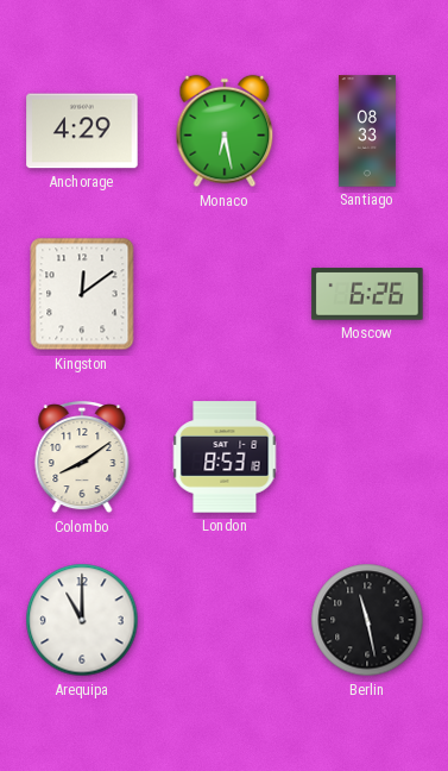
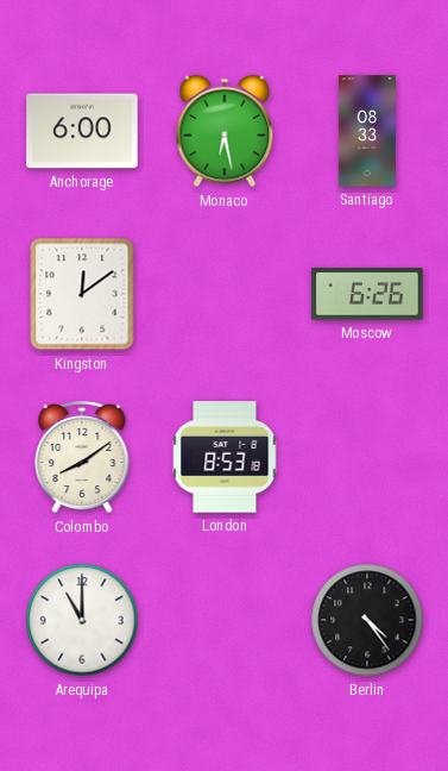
Anchorage: 4:29 -> 6:00
Berlin: 11:28 -> 4:24
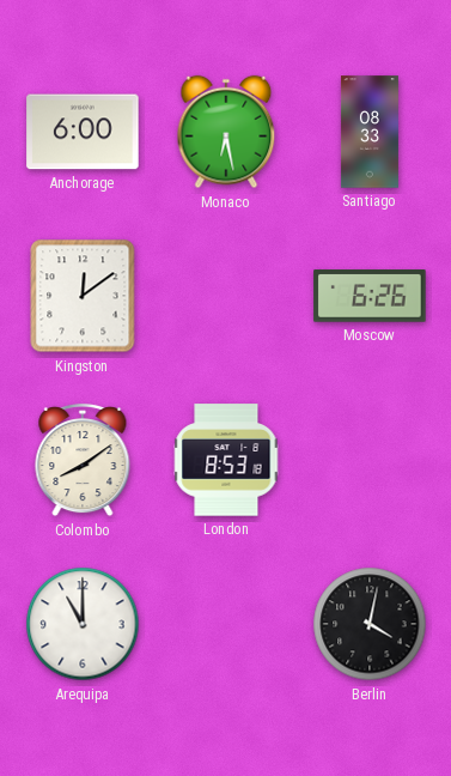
Berlin: 4:24 -> 4:02
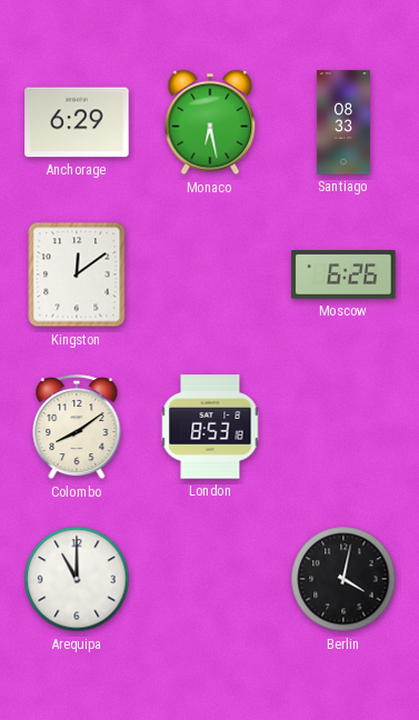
Anchorage: 6:00 -> 6:29
